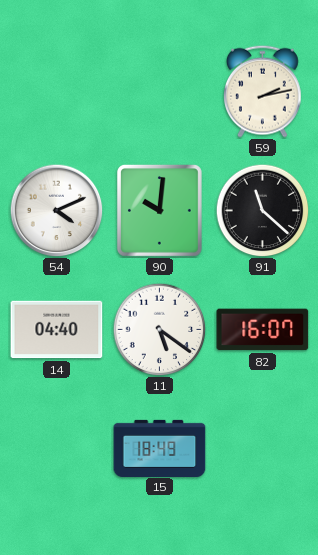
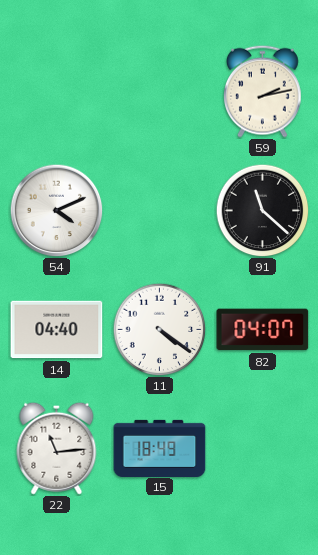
90: 10:01 -> none
11: 5:21 -> 4:21
82: 16:07 -> 04:07
22: none -> 11:14
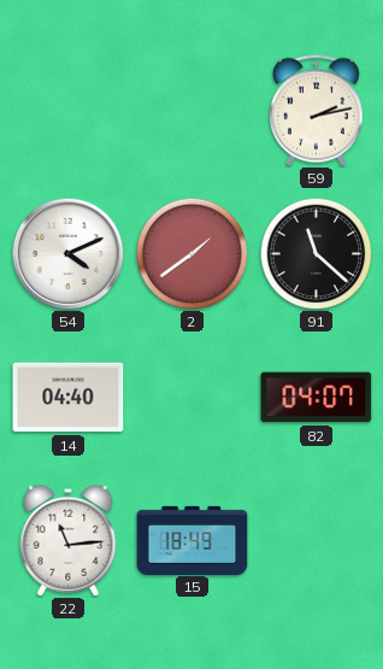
2: none -> 1:39
11: 4:21 -> none
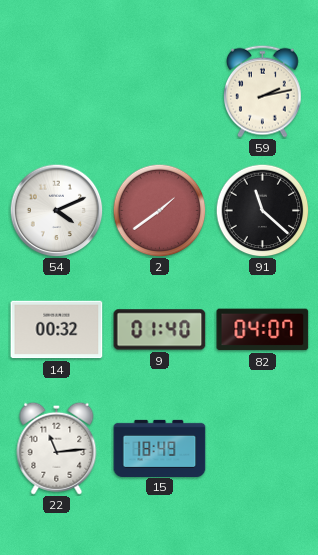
14: 04:40 -> 00:32
9: none -> 01:40
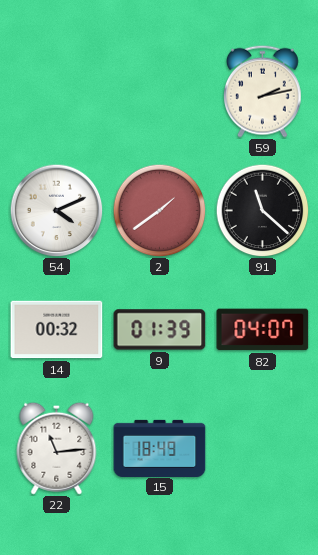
9: 01:40 -> 01:39
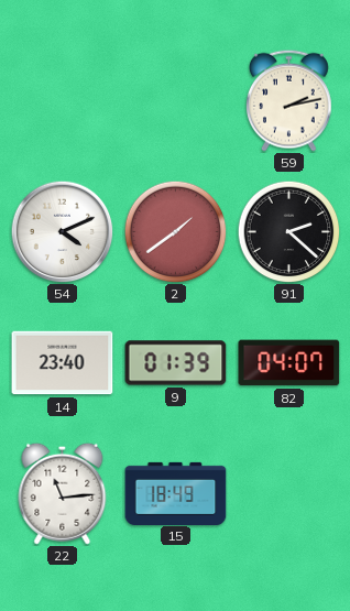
91: 11:22 -> 2:22
14: 00:32 -> 23:40
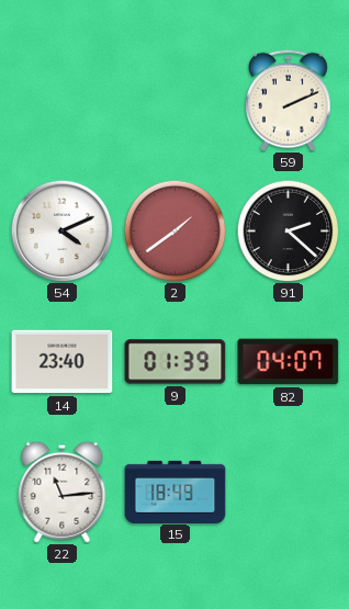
59: 2:13 -> 2:11
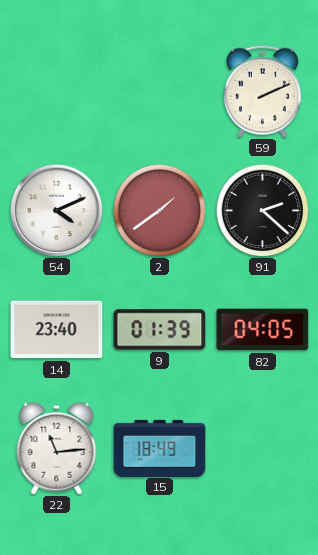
82: 04:07 -> 04:05
